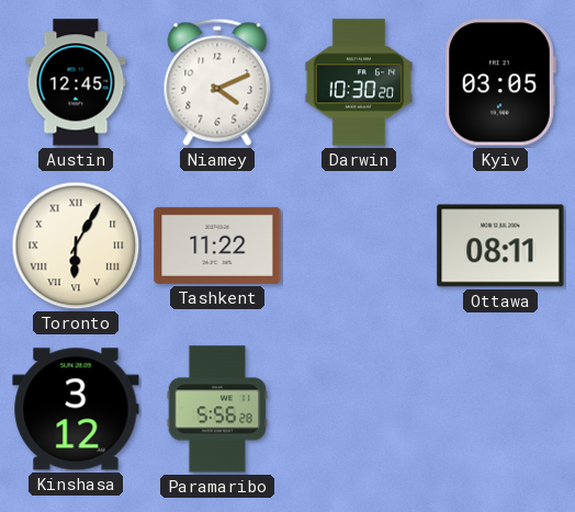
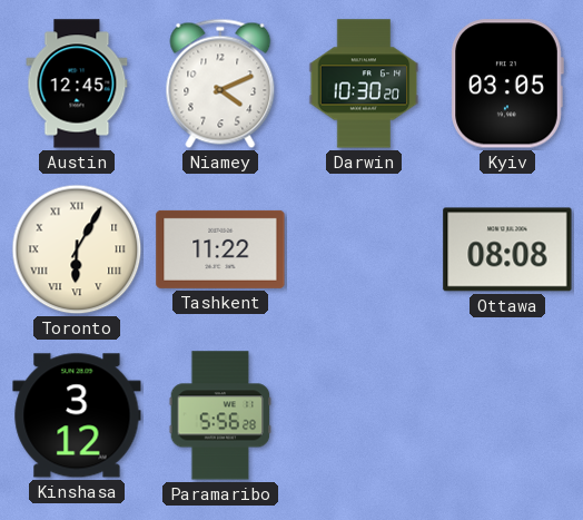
Ottawa: 08:11 -> 08:08
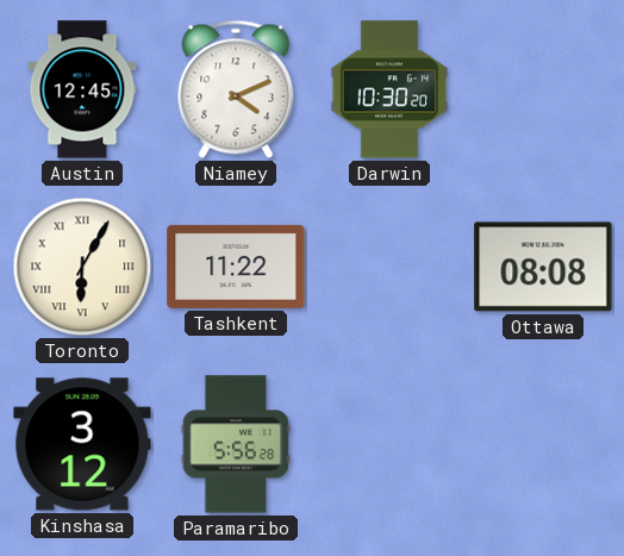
Kyiv: 03:05 -> none
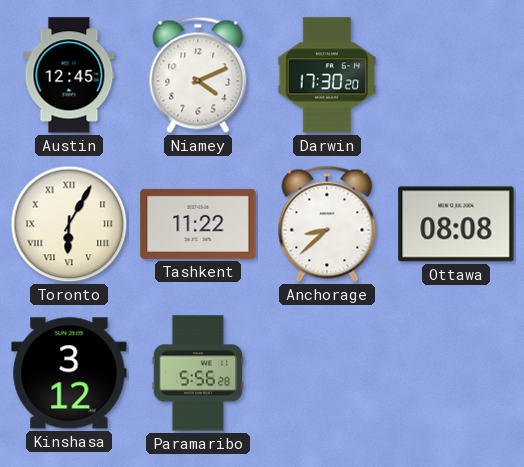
Darwin: 10:30 -> 17:30
Anchorage: none -> 8:38
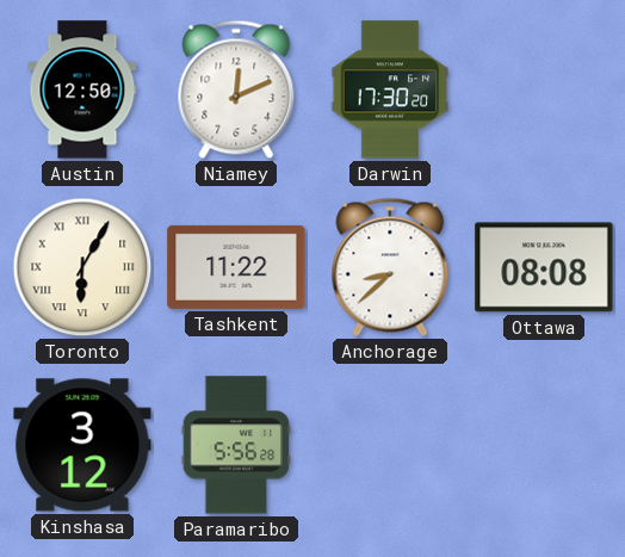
Austin: 12:45 -> 12:50
Niamey: 4:11 -> 12:11
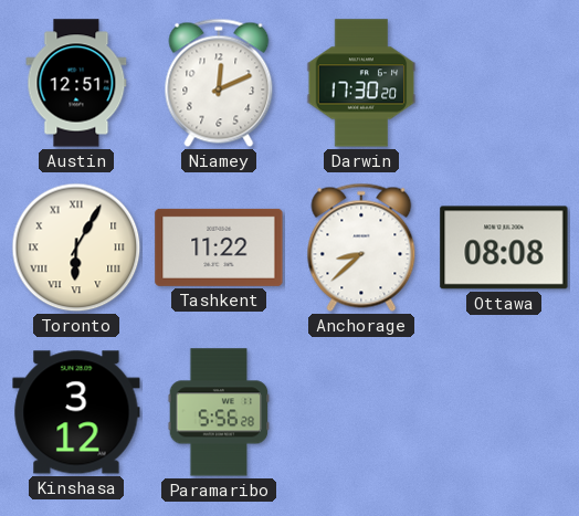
Austin: 12:50 -> 12:51
